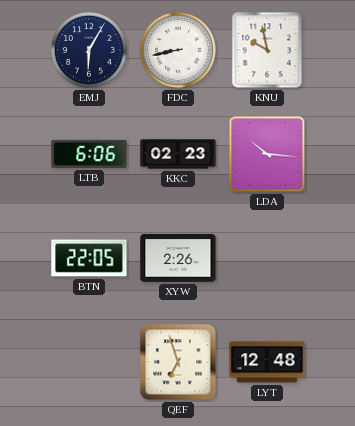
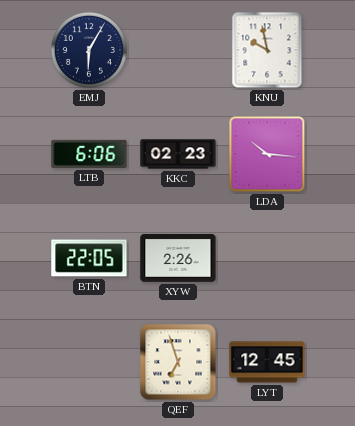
FDC: 8:43 -> none
LYT: 12:48 -> 12:45
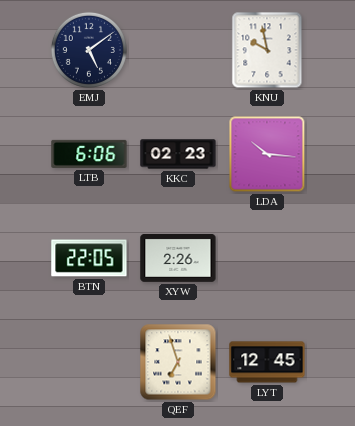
EMJ: 6:05 -> 5:09
